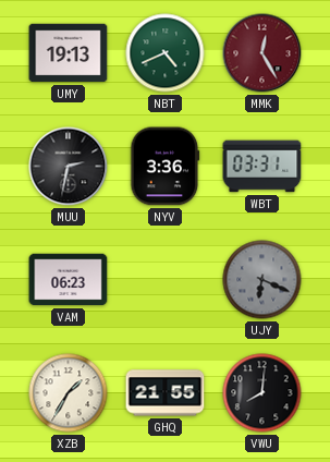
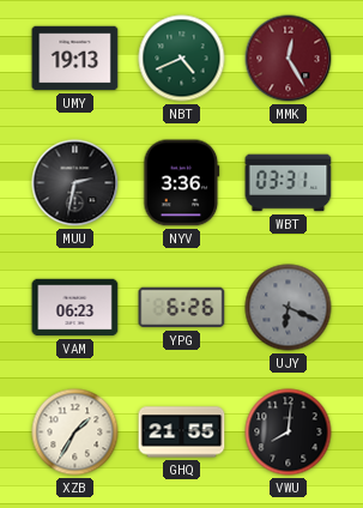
YPG: none -> 6:26
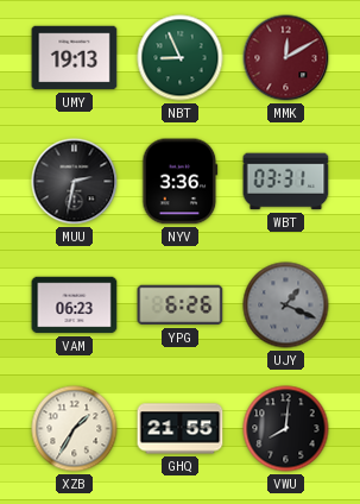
NBT: 4:41 -> 8:56
MMK: 12:25 -> 12:10
UJY: 6:19 -> 1:19
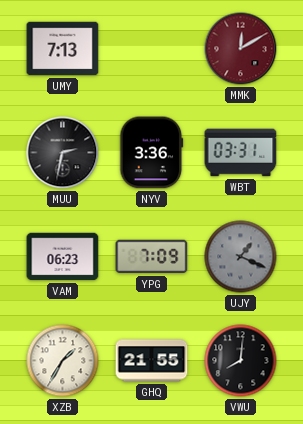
UMY: 19:13 -> 7:13
NBT: 8:56 -> none
YPG: 6:26 -> 7:09
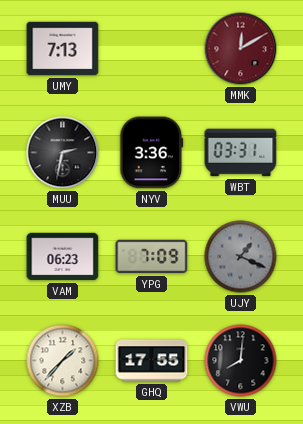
XZB: 1:35 -> 1:37
GHQ: 21:55 -> 17:55
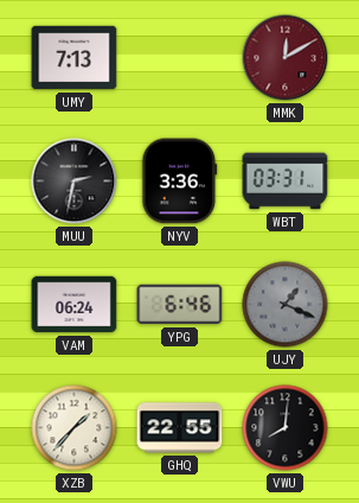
VAM: 06:23 -> 06:24
YPG: 7:09 -> 6:46
GHQ: 17:55 -> 22:55
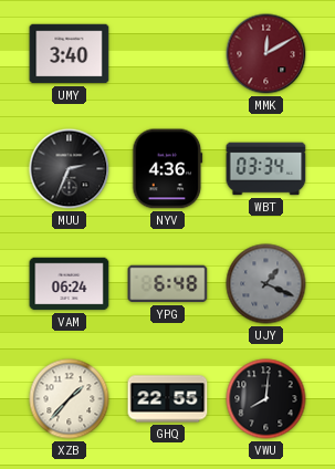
UMY: 7:13 -> 3:40
MUU: 2:32 -> 2:34
NYV: 3:36 -> 4:36
WBT: 03:31 -> 03:34
YPG: 6:46 -> 6:48
